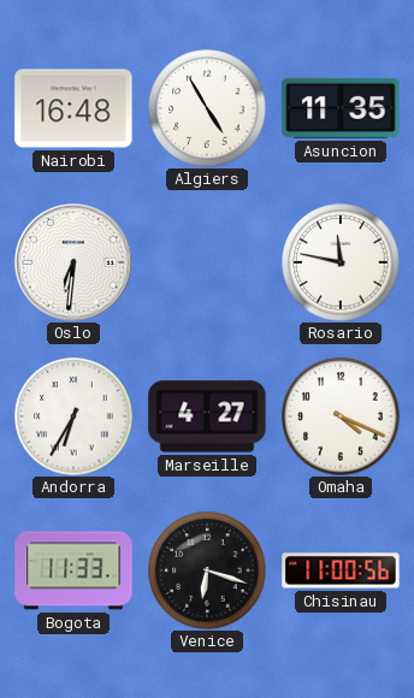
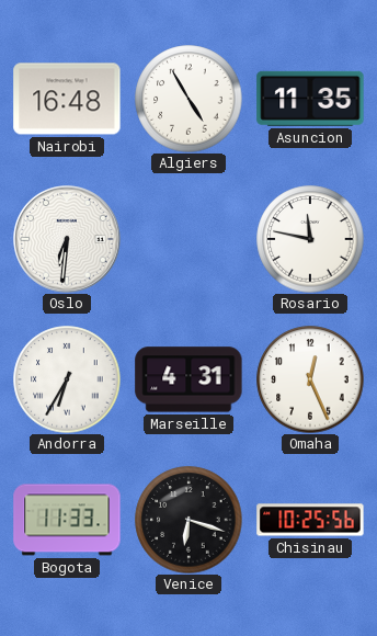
Marseille: 4:27 -> 4:31
Omaha: 4:19 -> 12:26
Chisinau: 11:00 -> 10:25
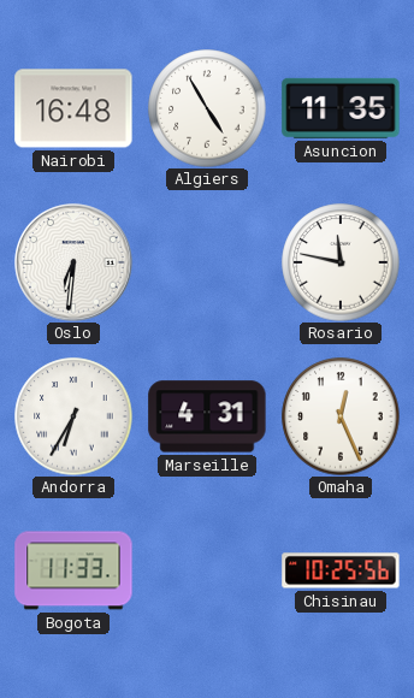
Venice: 6:18 -> none
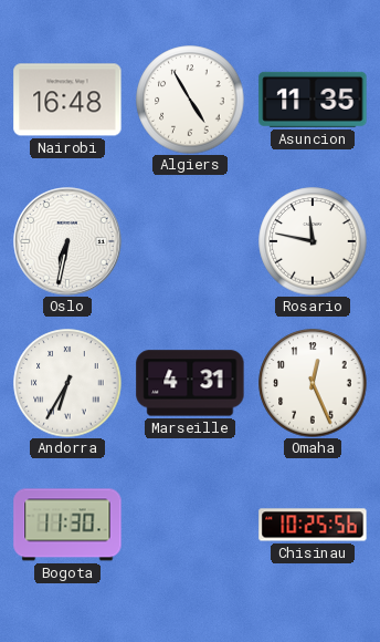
Oslo: 6:31 -> 6:32
Bogota: 11:33 -> 11:30
